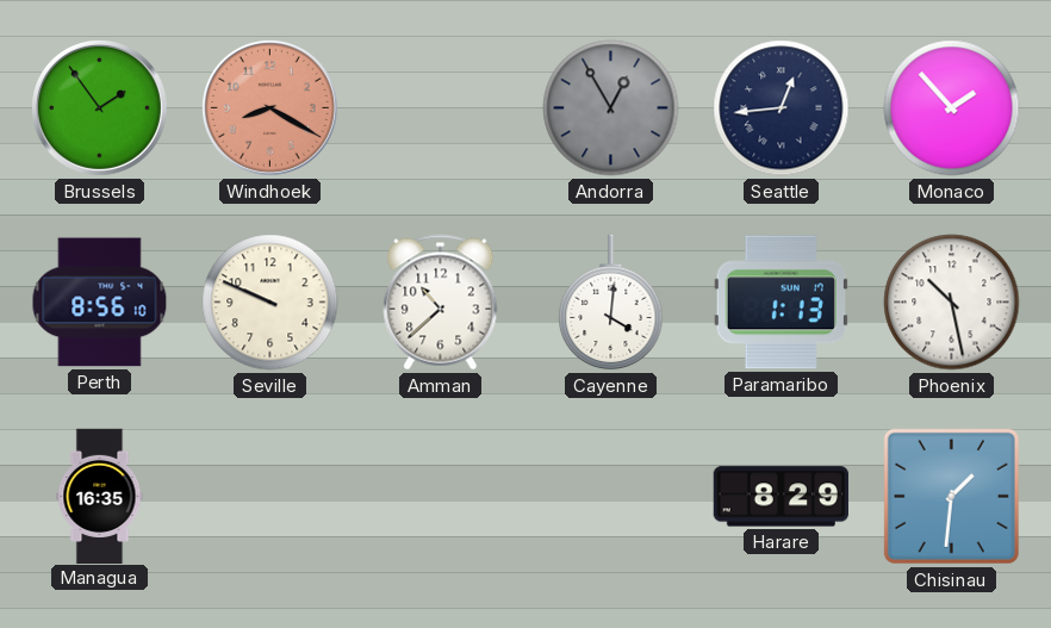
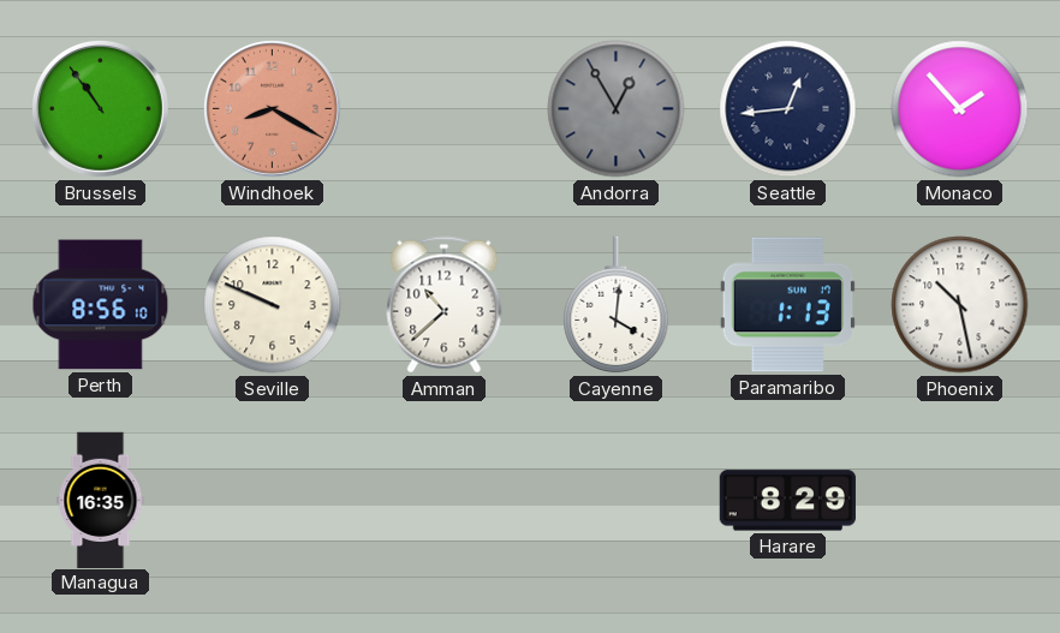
Brussels: 1:54 -> 10:54
Chisinau: 1:31 -> none
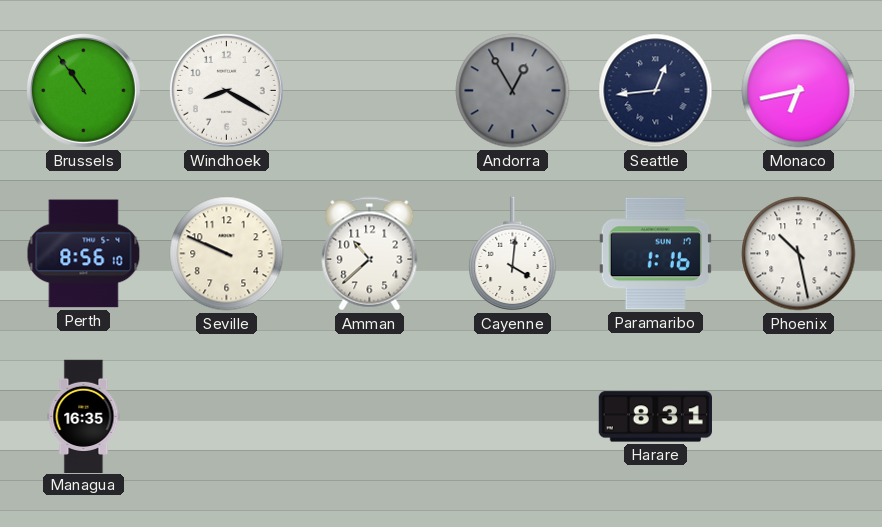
Windhoek dial: salmon -> white
Monaco: 1:53 -> 6:43
Paramaribo: 1:13 -> 1:16
Harare: 8:29 -> 8:31
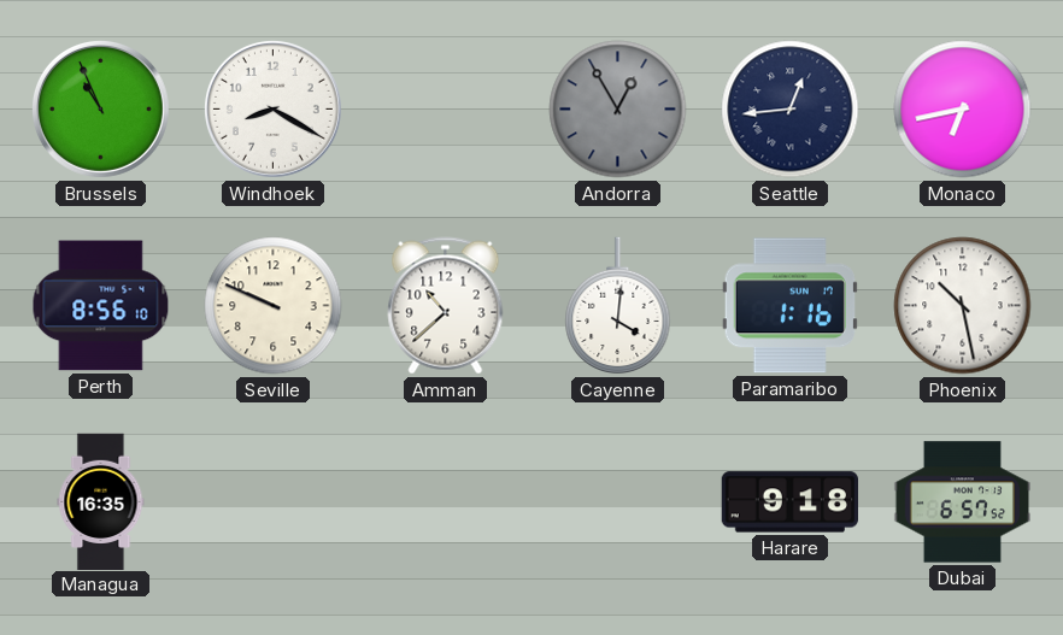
Brussels: 10:54 -> 10:56
Harare: 8:31 -> 9:18
Dubai: none -> 6:57
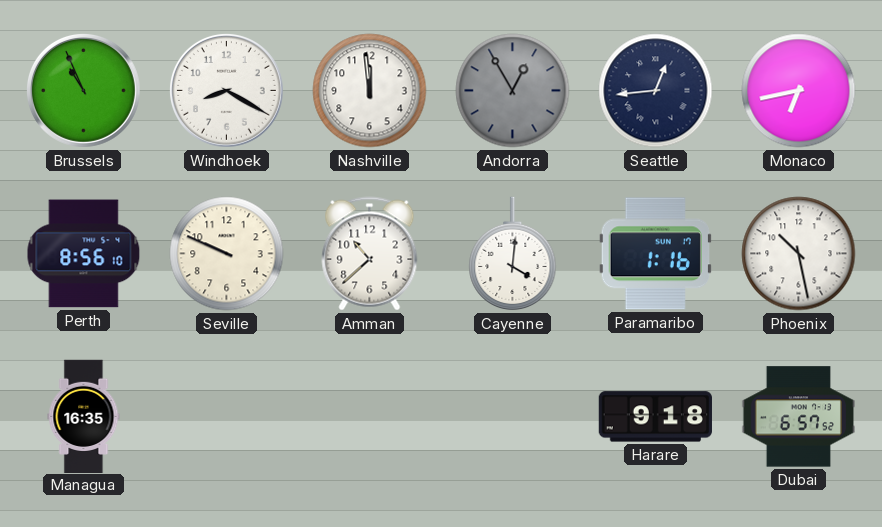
Nashville: none -> 11:59
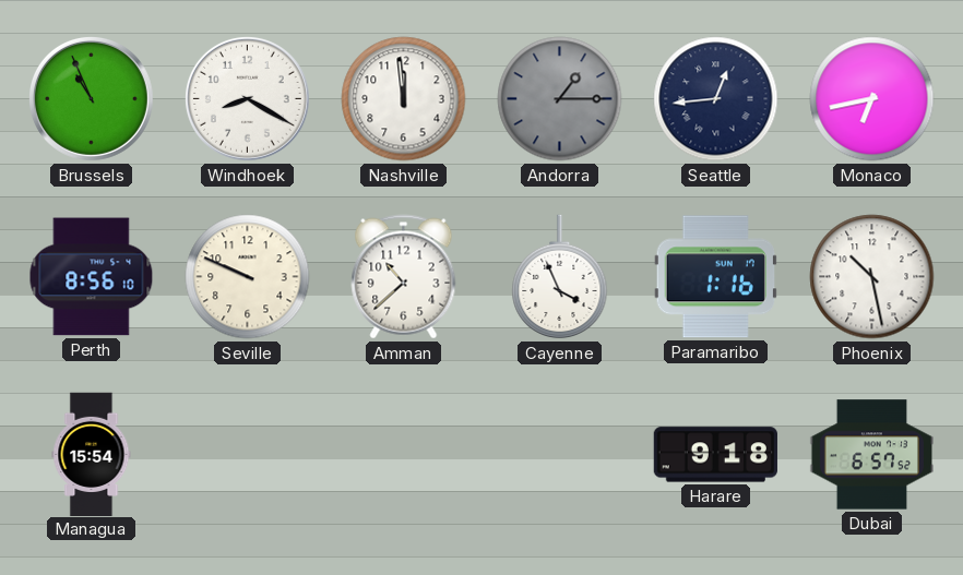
Andorra: 12:55 -> 1:15
Cayenne: 4:01 -> 3:56
Managua: 16:35 -> 15:54
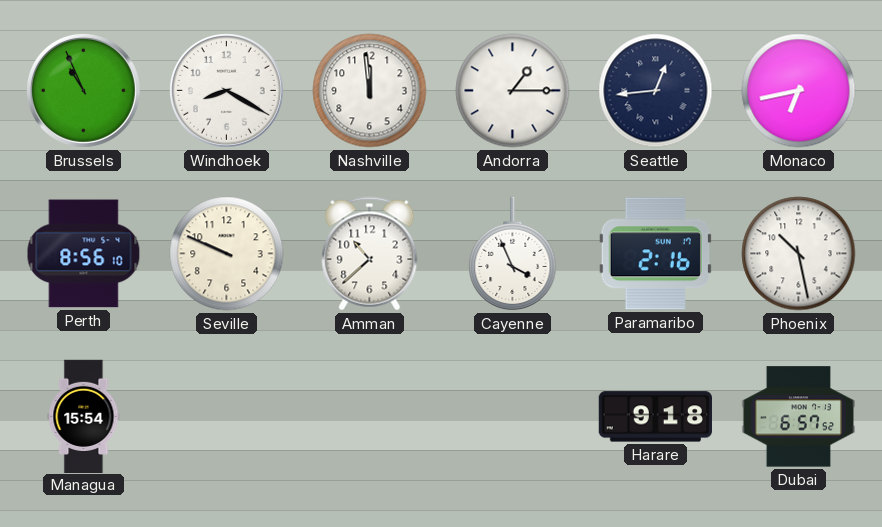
Andorra dial: grey -> white
Paramaribo: 1:16 -> 2:16
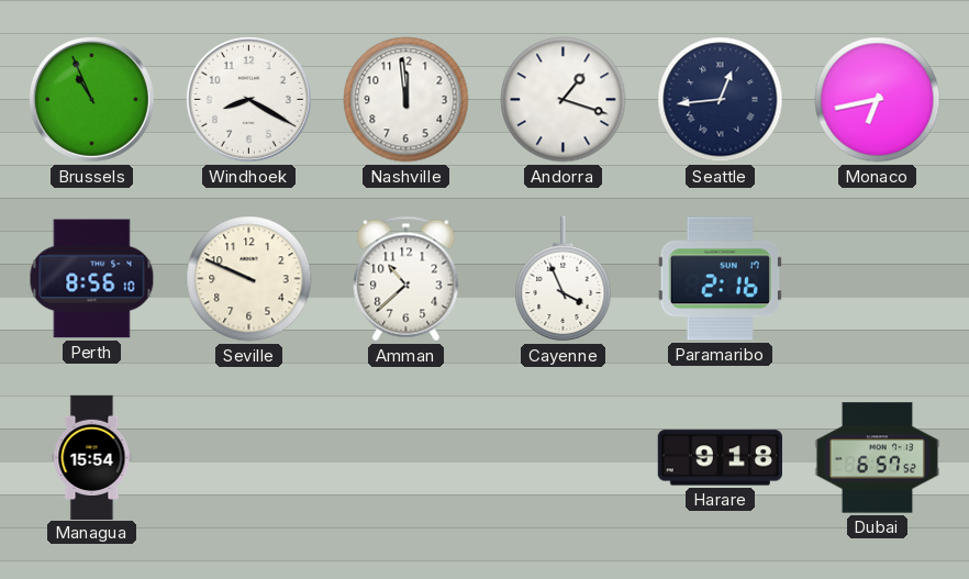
Andorra: 1:15 -> 1:18
Phoenix: 10:28 -> none
